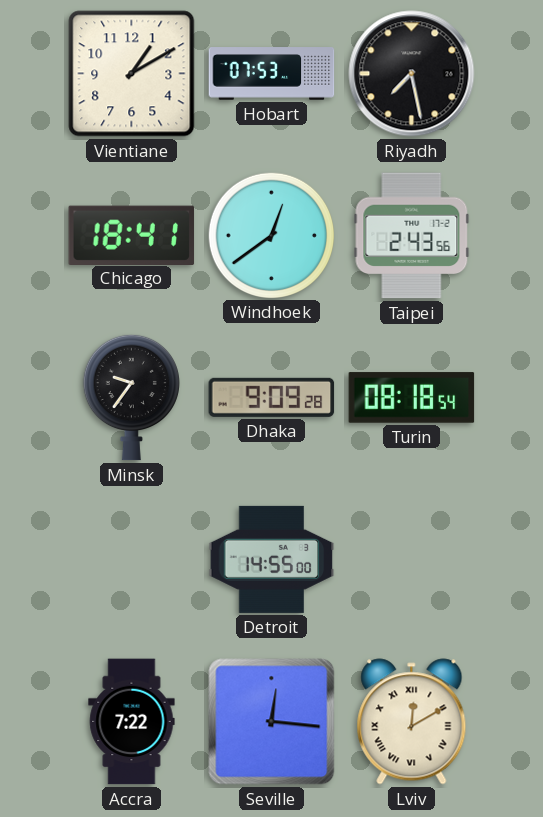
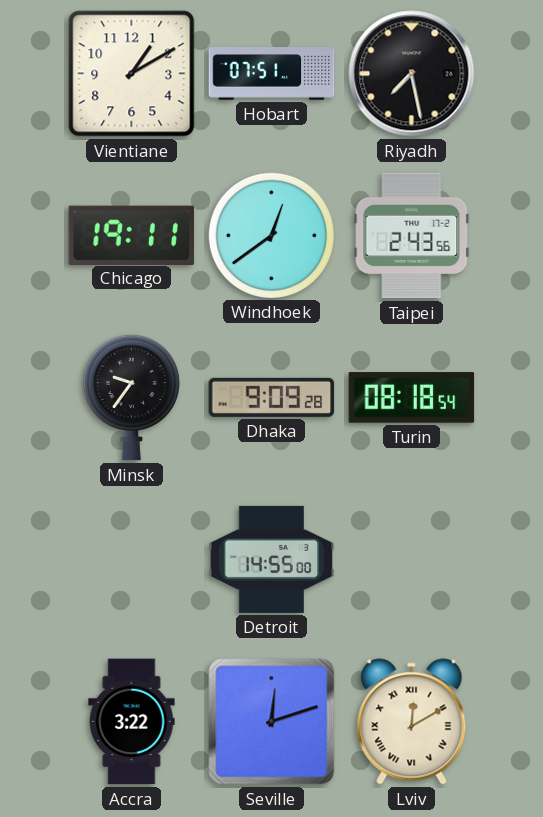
Hobart: 07:53 -> 07:51
Chicago: 18:41 -> 19:11
Accra: 7:22 -> 3:22
Seville: 12:16 -> 12:12
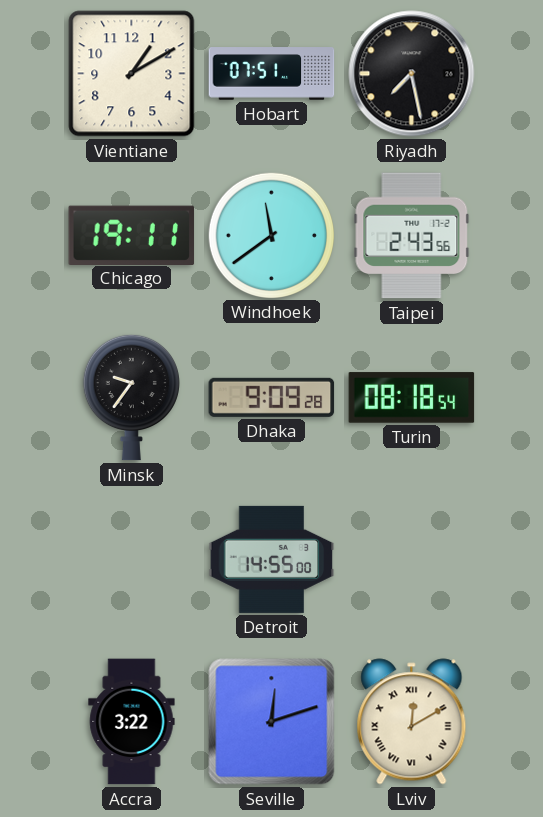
Windhoek: 12:39 -> 11:39
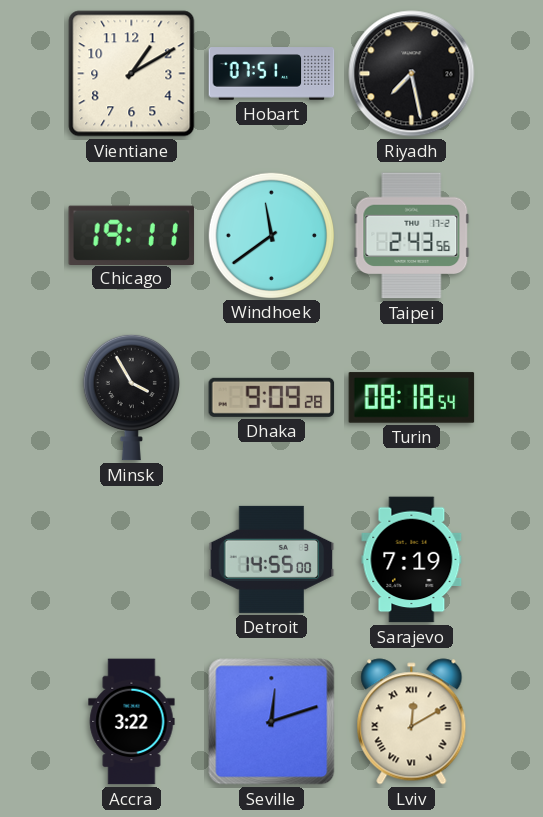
Minsk: 9:36 -> 3:55
Sarajevo: none -> 7:19
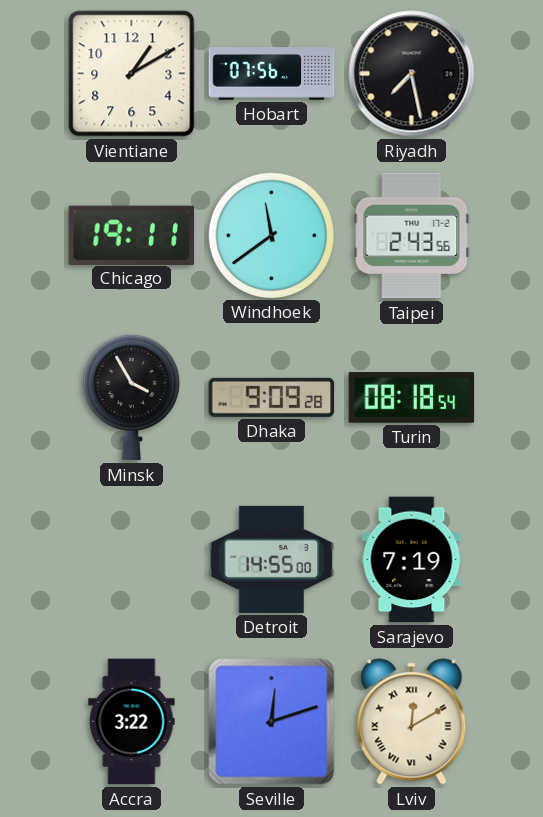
Hobart: 07:51 -> 07:56
